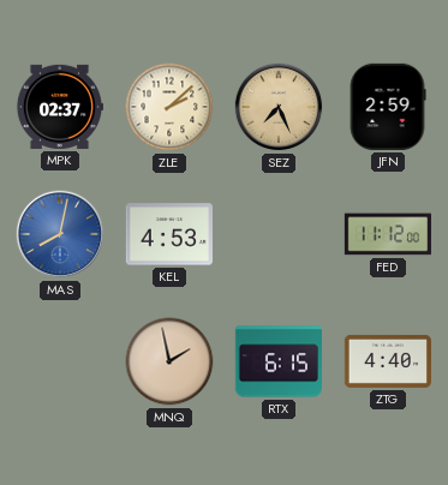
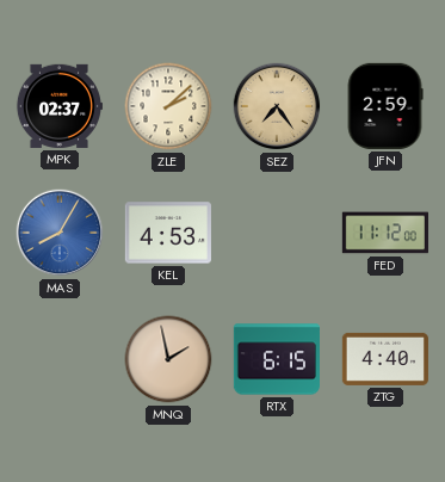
SEZ: 7:26 -> 7:24
MAS: 8:02 -> 8:05
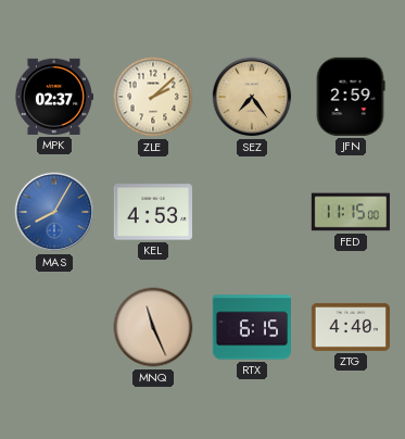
FED: 11:12 -> 11:15
MNQ: 1:58 -> 11:26
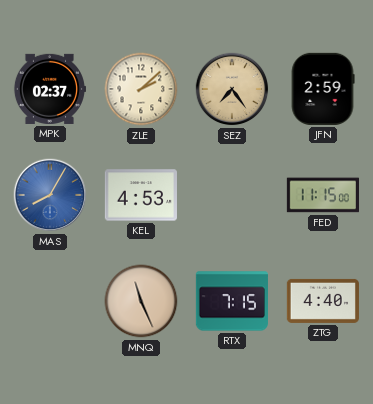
RTX: 6:15 -> 7:15
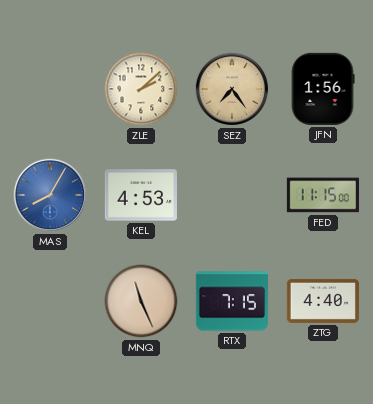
MPK: 02:37 -> none
JFN: 2:59 -> 1:56
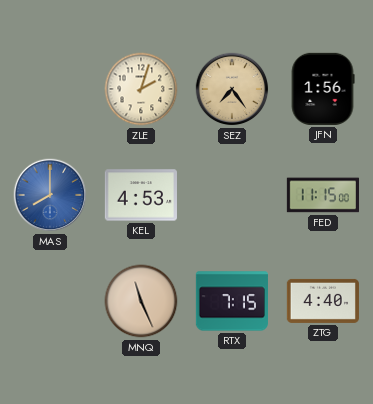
ZLE: 2:08 -> 2:03
MAS: 8:05 -> 8:00
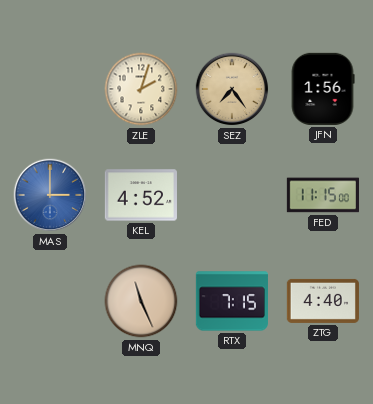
MAS: 8:00 -> 3:00
KEL: 4:53 -> 4:52
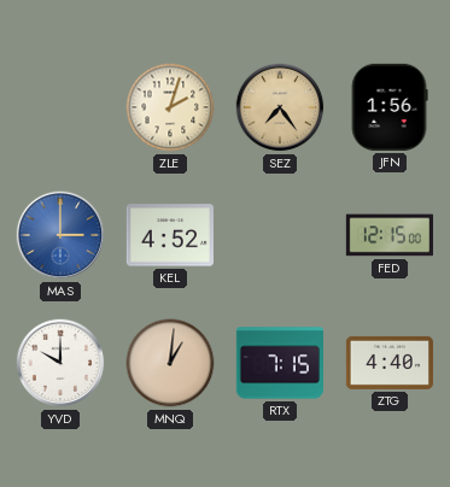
FED: 11:15 -> 12:15
YVD: none -> 10:00
MNQ: 11:26 -> 1:01
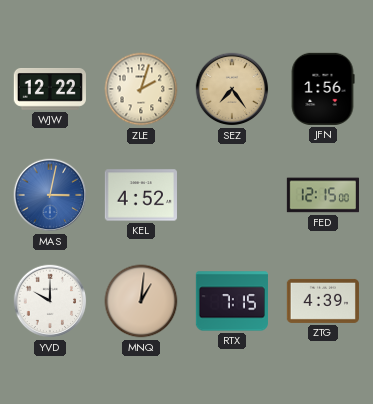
WJW: none -> 12:22
MAS: 3:00 -> 3:02
ZTG: 4:40 -> 4:39
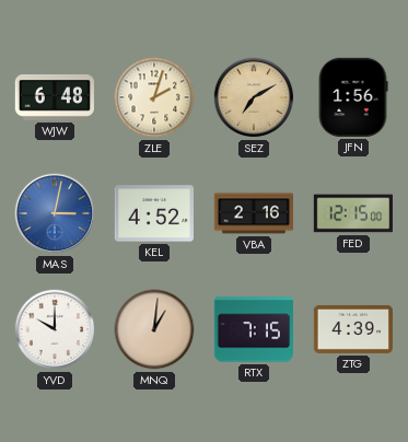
WJW: 12:22 -> 6:48
SEZ: 7:24 -> 7:10
VBA: none -> 2:16
